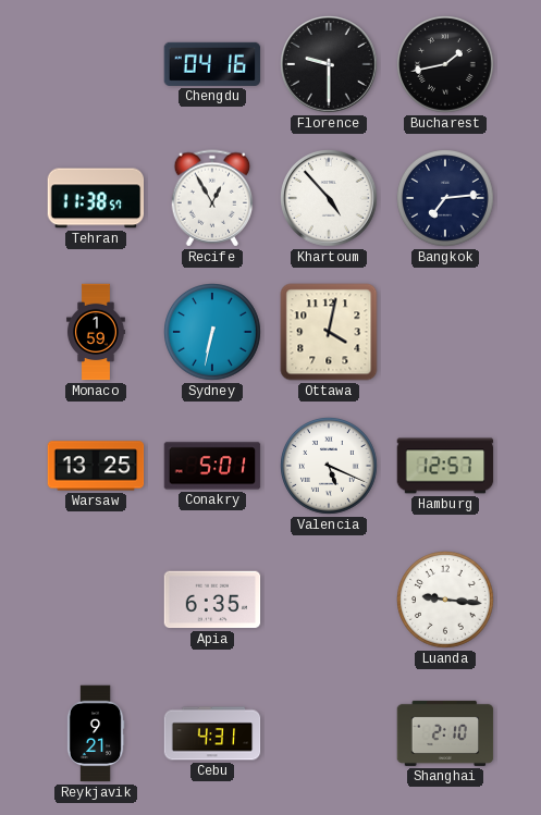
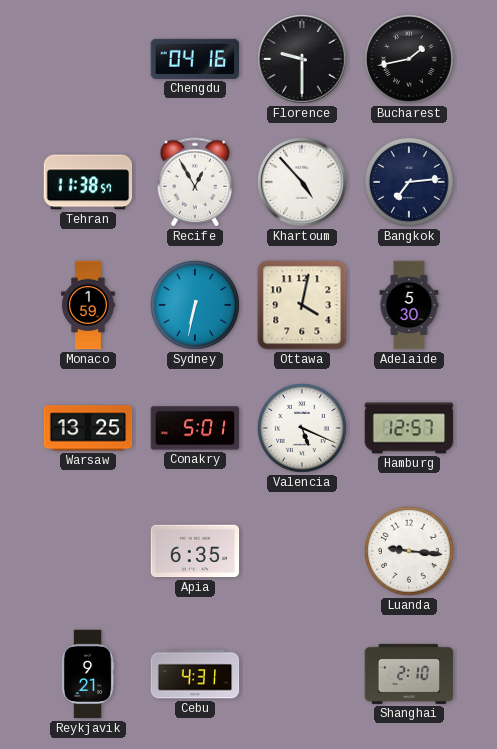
Adelaide: none -> 5:30
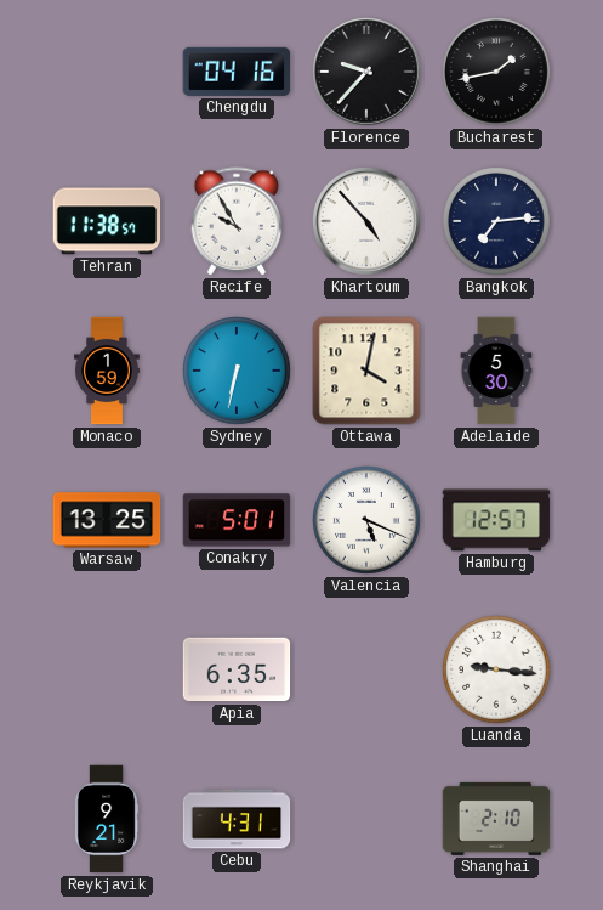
Florence: 9:30 -> 9:37
Recife: 12:55 -> 9:55
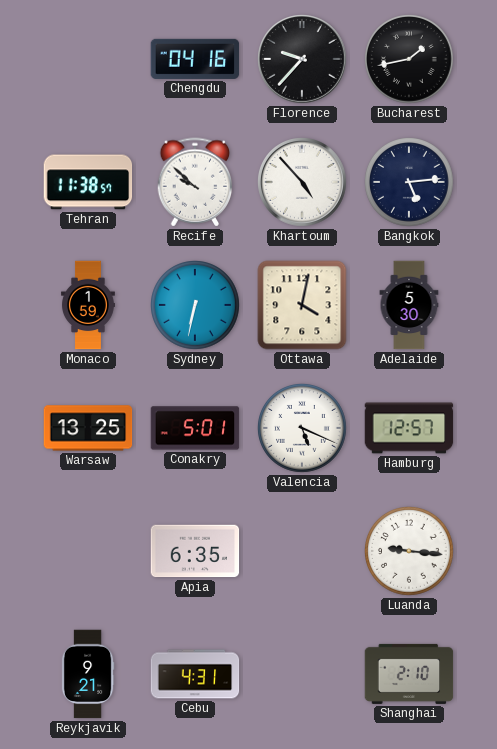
Recife: 9:55 -> 9:52
Bangkok: 7:14 -> 5:14
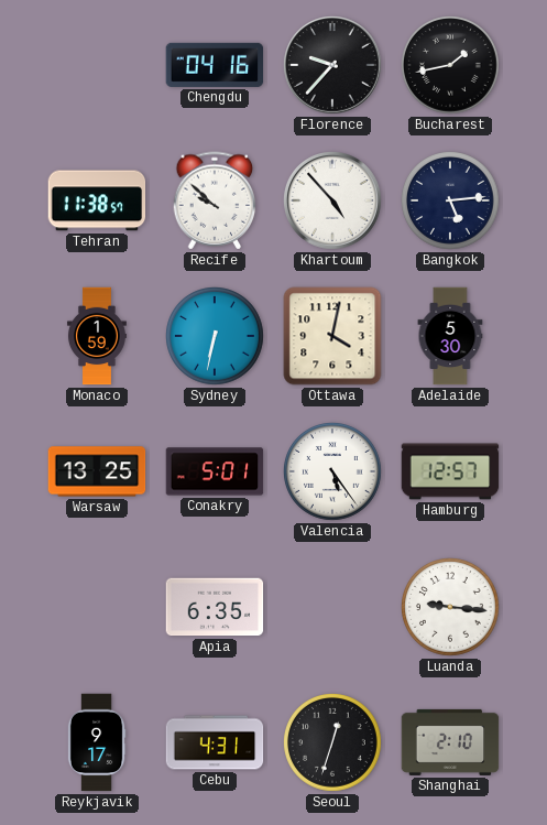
Valencia: 5:19 -> 5:24
Reykjavik: 9:21 -> 9:17
Seoul: none -> 12:33
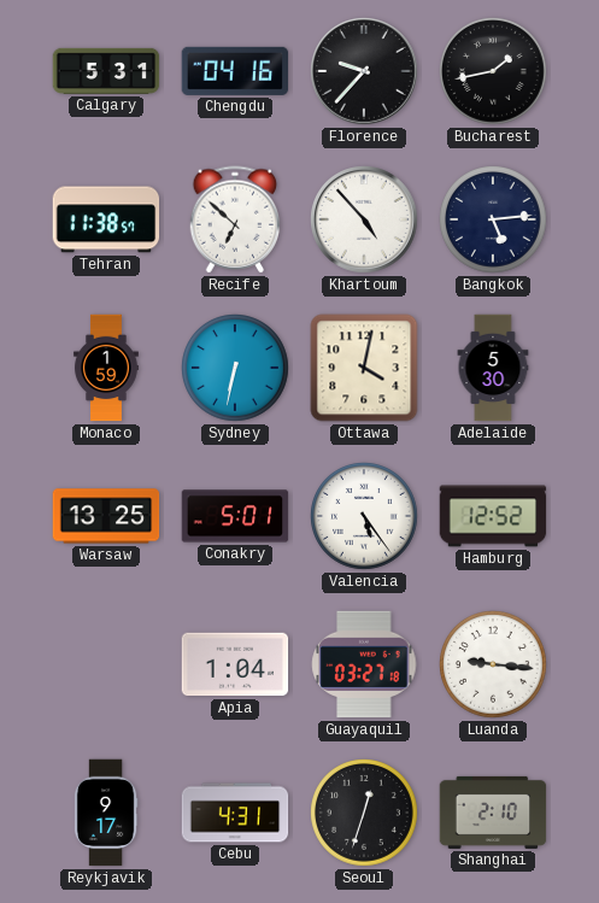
Calgary: none -> 5:31
Recife: 9:52 -> 6:52
Hamburg: 12:57 -> 12:52
Apia: 6:35 -> 1:04
Guayaquil: none -> 03:27
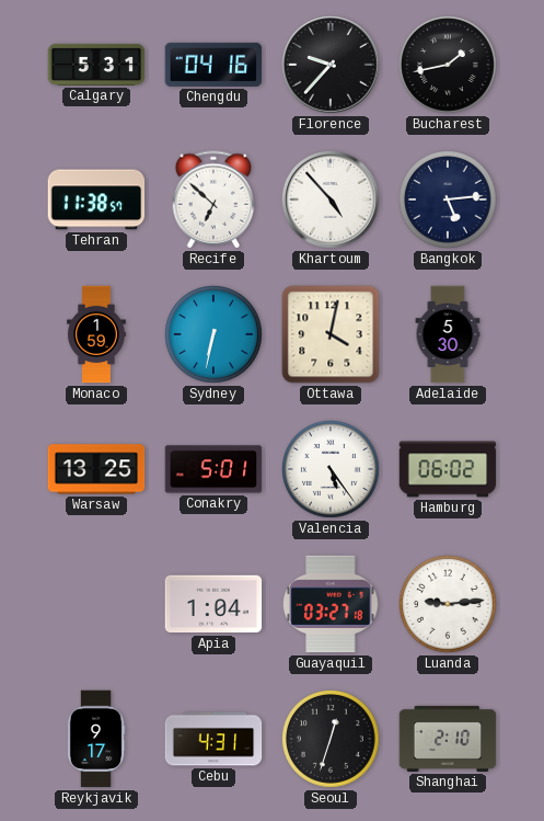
Hamburg: 12:52 -> 06:02
Luanda: 9:16 -> 9:14
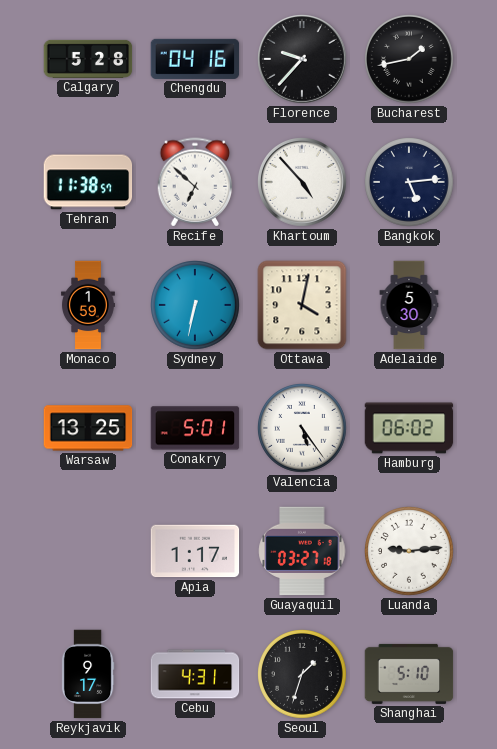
Calgary: 5:31 -> 5:28
Apia: 1:04 -> 1:17
Seoul: 12:33 -> 1:33
Shanghai: 2:10 -> 5:10
